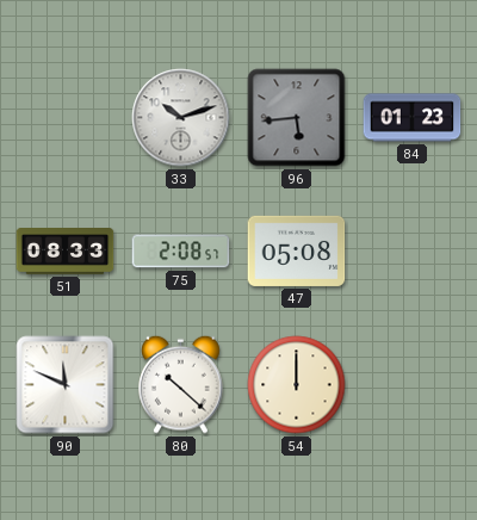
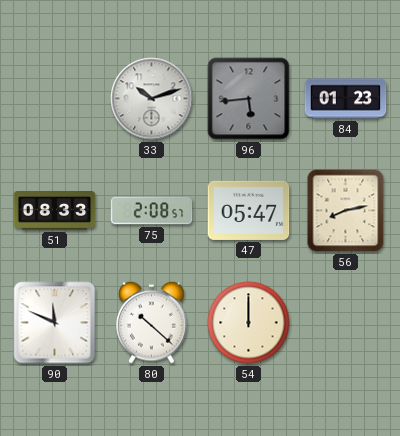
47: 05:08 -> 05:47
56: none -> 8:13
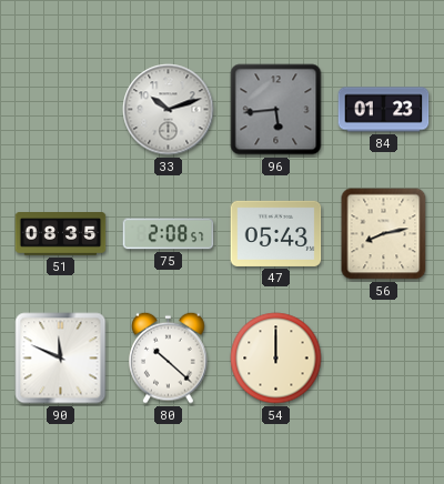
51: 08:33 -> 08:35
47: 05:47 -> 05:43
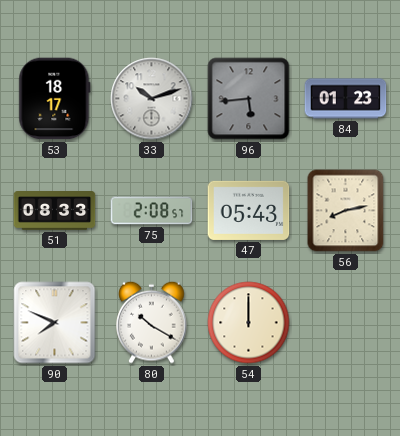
53: none -> 18:17
51: 08:35 -> 08:33
90: 11:49 -> 7:49
80: 10:22 -> 10:20
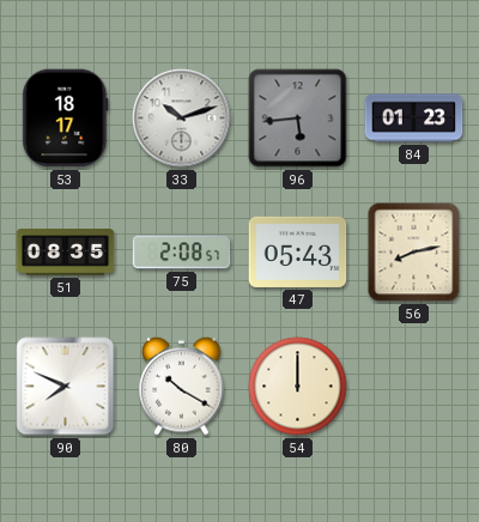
51: 08:33 -> 08:35
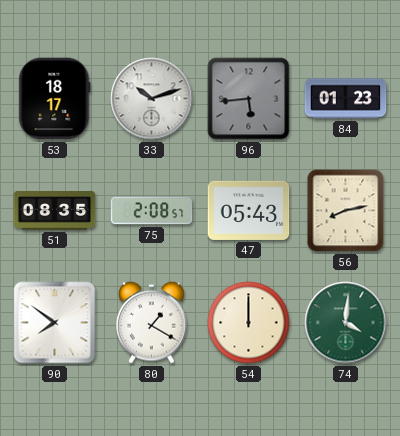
90: 7:49 -> 7:51
80: 10:20 -> 1:20
74: none -> 4:01
